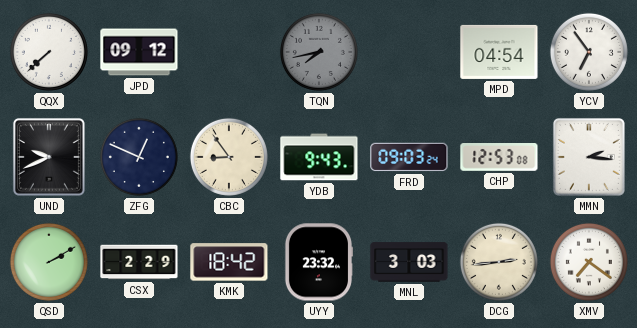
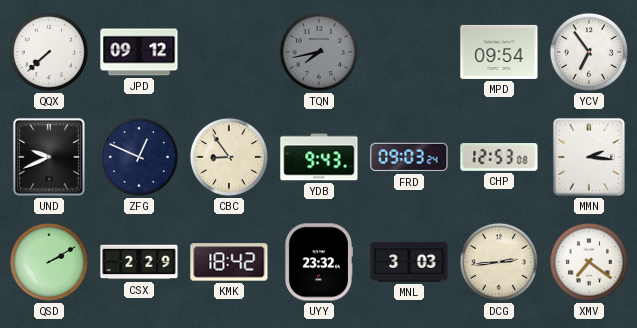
MPD: 04:54 -> 09:54
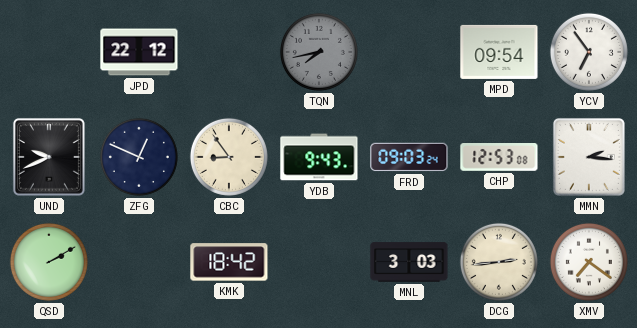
QQX: 7:38 -> none
JPD: 09:12 -> 22:12
CSX: 2:29 -> none
UYY: 23:32 -> none
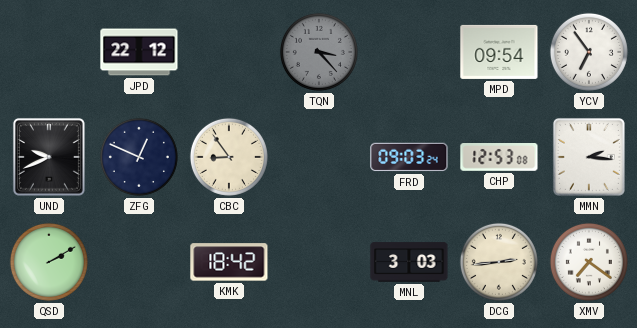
TQN: 7:43 -> 3:23
YDB: 9:43 -> none
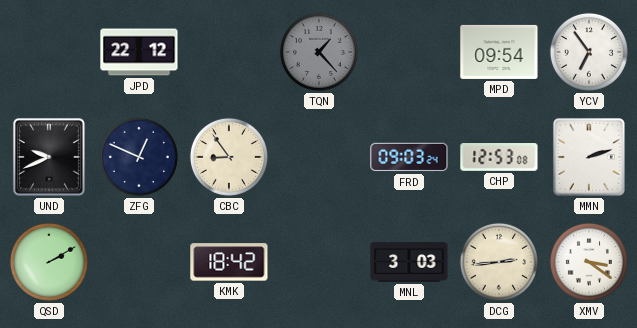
TQN: 3:23 -> 1:23
MMN: 2:16 -> 2:12
XMV: 7:21 -> 3:21
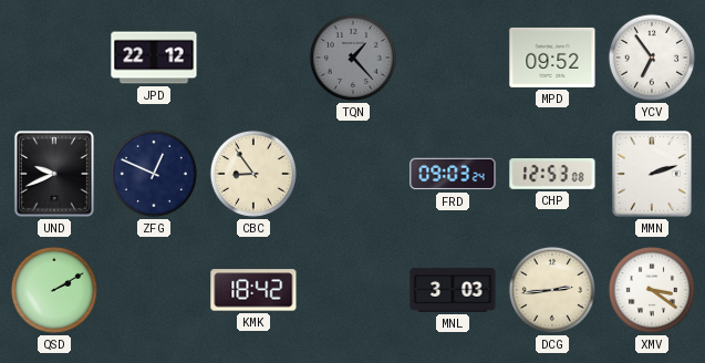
MPD: 09:54 -> 09:52
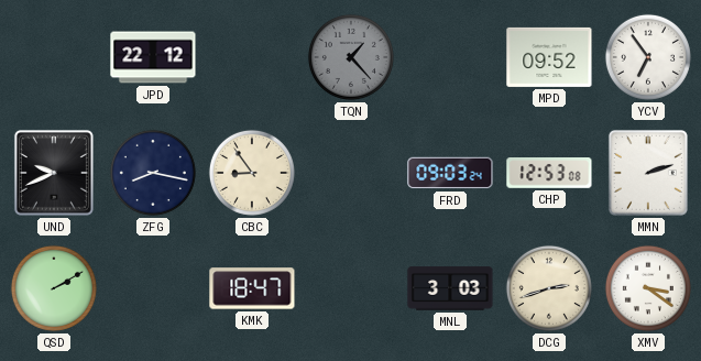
ZFG: 12:49 -> 8:17
KMK: 18:42 -> 18:47
DCG: 2:44 -> 2:42
